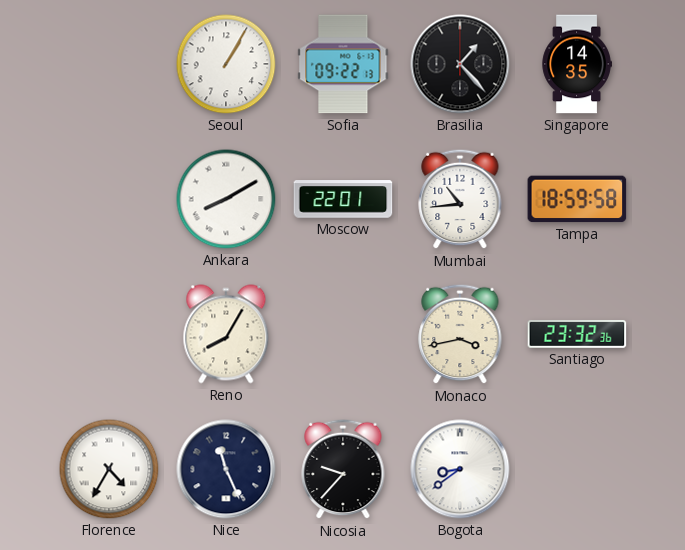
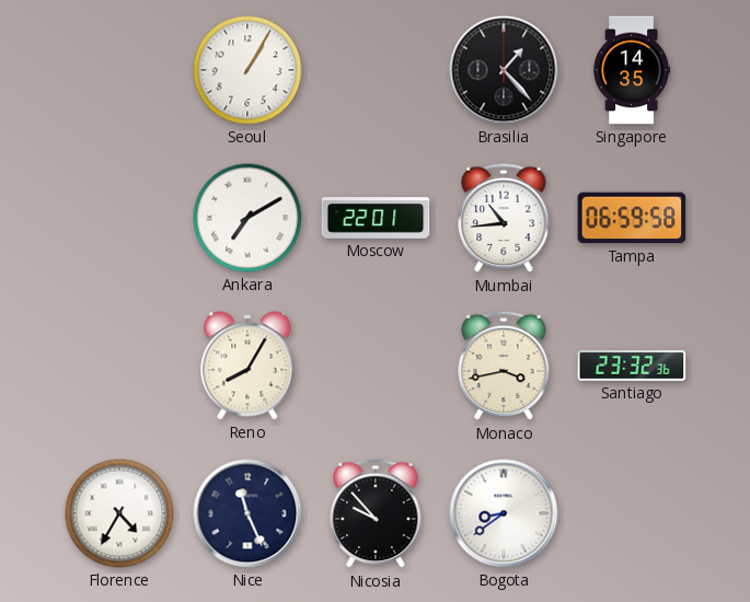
Sofia: 09:22 -> none
Ankara: 8:10 -> 7:10
Tampa: 18:59 -> 06:59
Nicosia: 9:37 -> 9:53
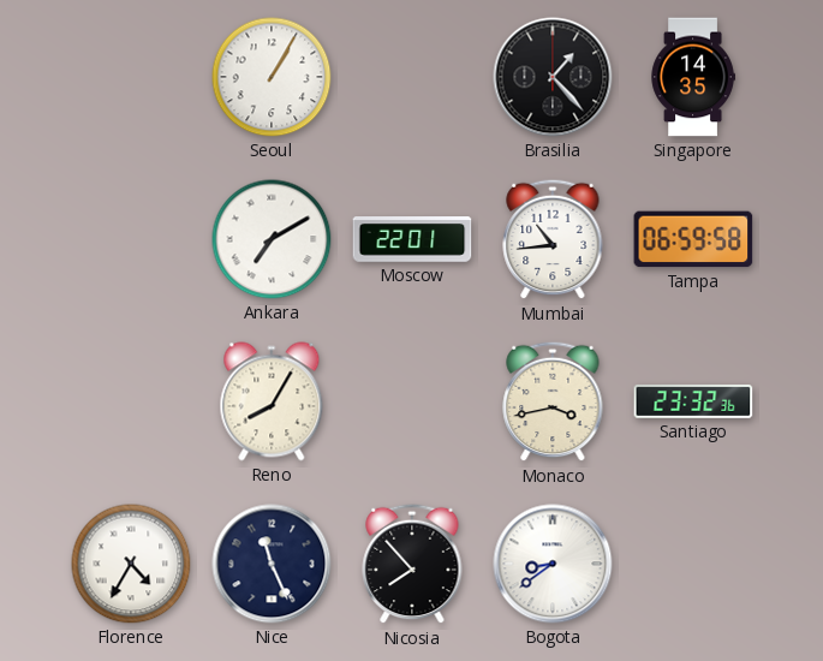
Nicosia: 9:53 -> 7:53
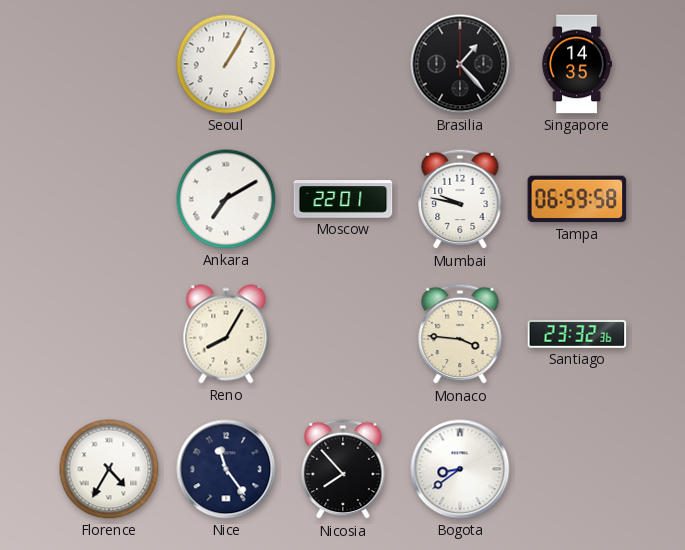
Mumbai: 10:44 -> 9:47
Monaco: 3:43 -> 3:46
Nice: 11:26 -> 11:24
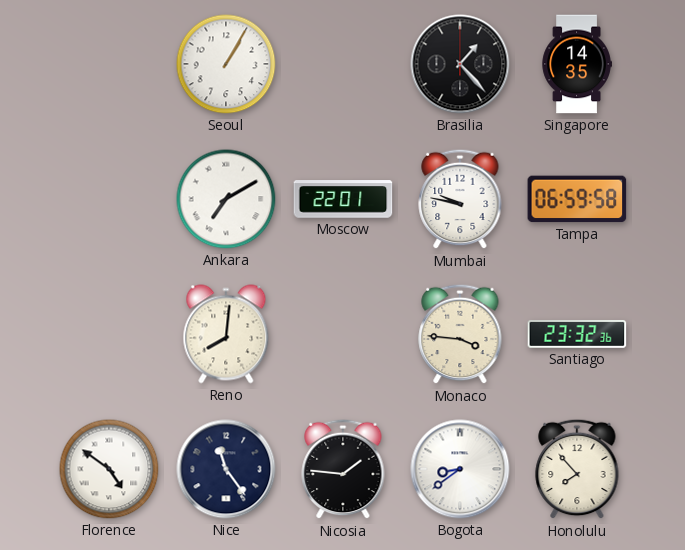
Reno: 8:05 -> 8:01
Florence: 4:35 -> 4:51
Nicosia: 7:53 -> 1:46
Honolulu: none -> 7:53
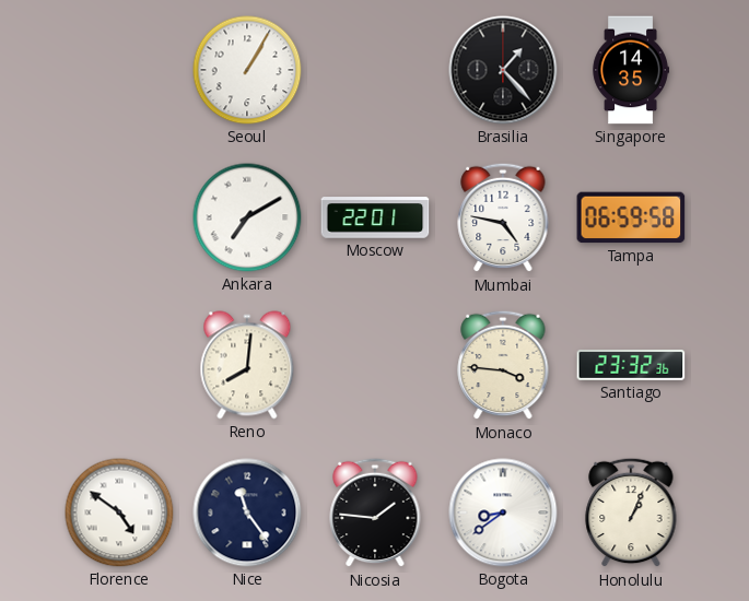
Mumbai: 9:47 -> 4:47
Honolulu: 7:53 -> 1:04
